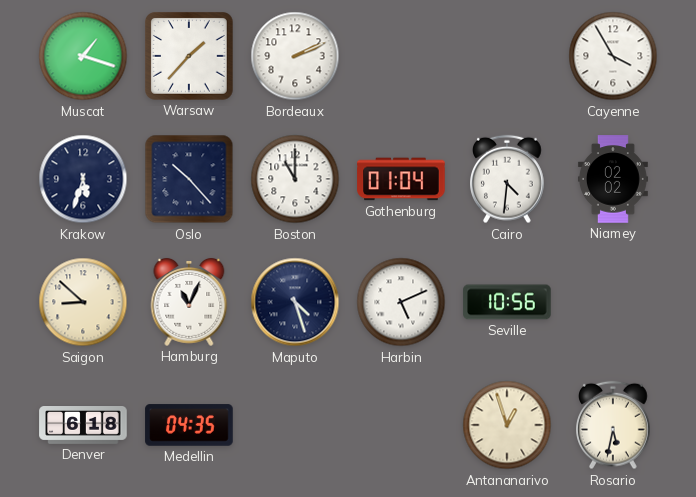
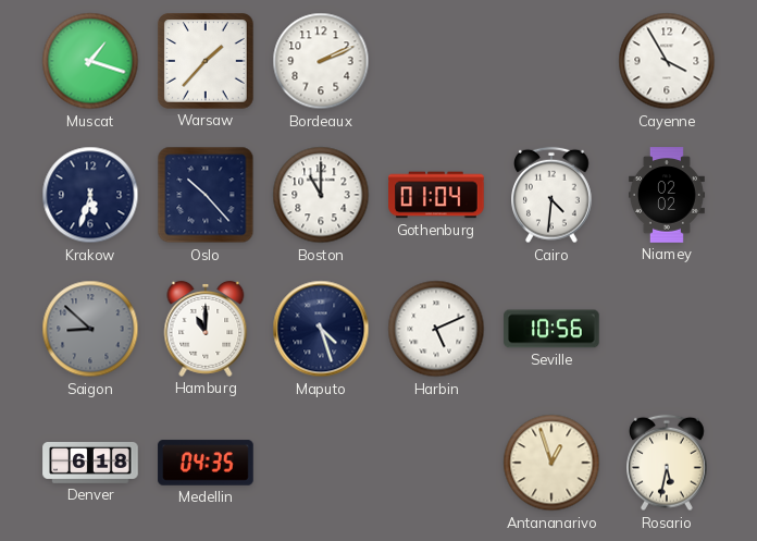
Saigon dial: cream -> grey
Hamburg: 11:04 -> 11:00
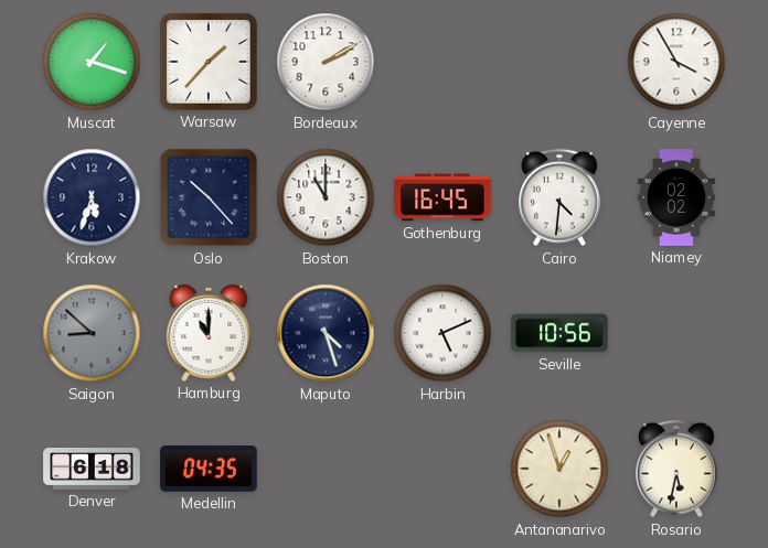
Bordeaux: 2:11 -> 2:10
Gothenburg: 01:04 -> 16:45
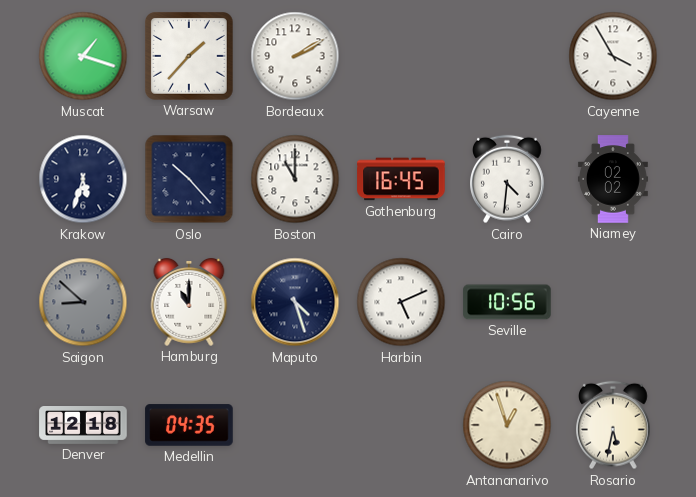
Denver: 6:18 -> 12:18
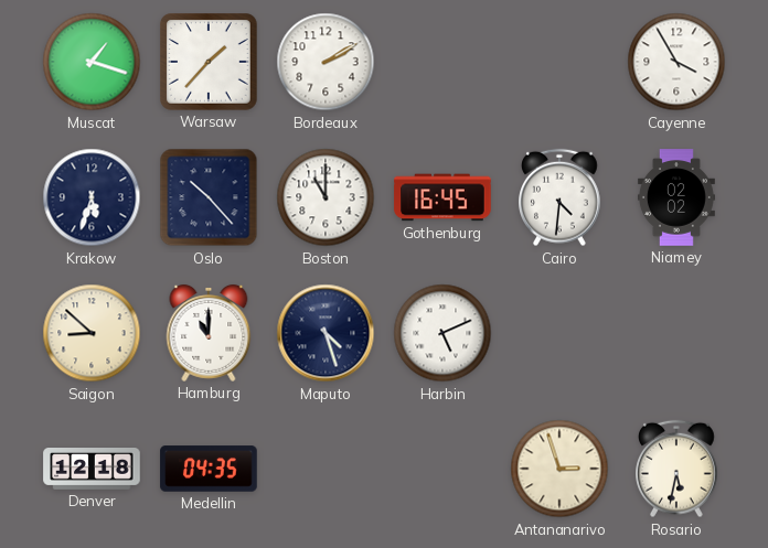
Saigon dial: grey -> cream
Seville: 10:56 -> none
Antananarivo: 12:57 -> 2:57
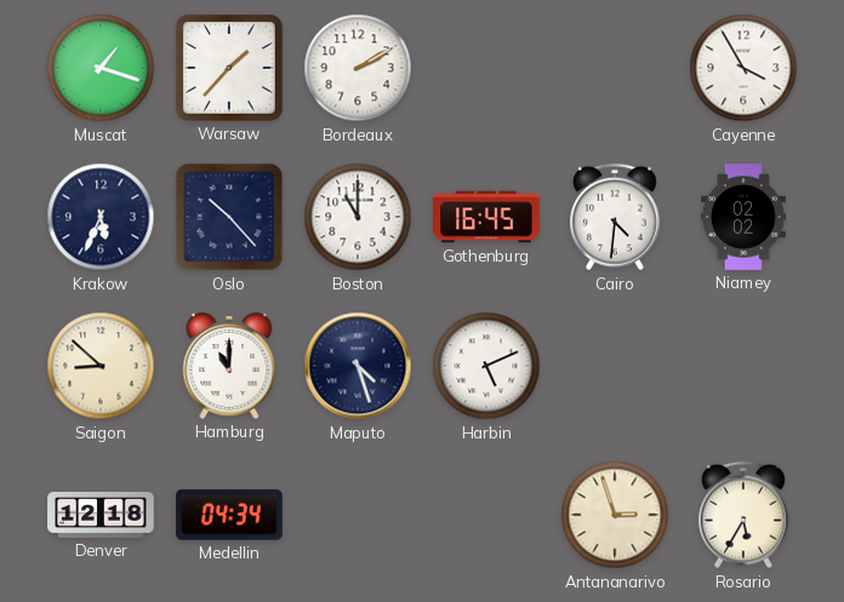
Krakow: 5:33 -> 5:34
Medellin: 04:35 -> 04:34
Rosario: 5:32 -> 5:35
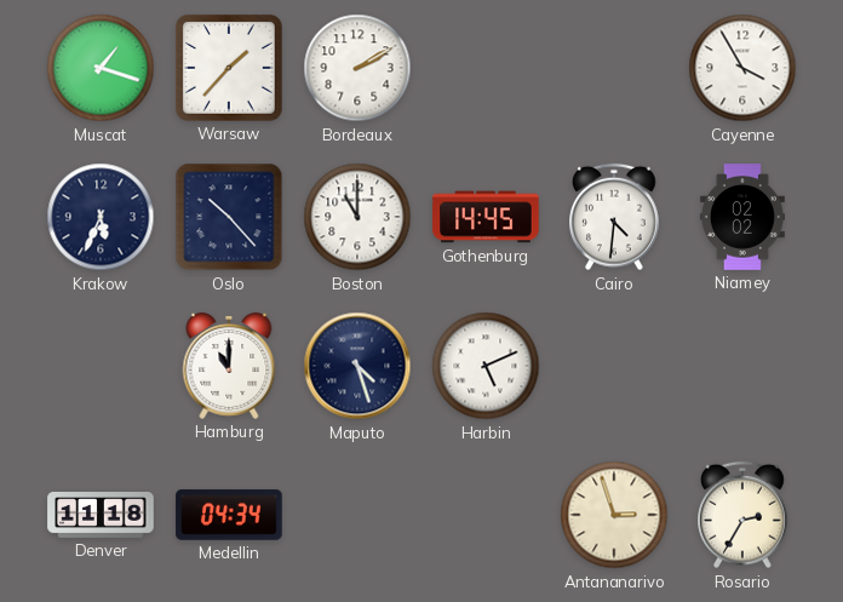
Gothenburg: 16:45 -> 14:45
Saigon: 8:52 -> none
Denver: 12:18 -> 11:18
Rosario: 5:35 -> 2:35
